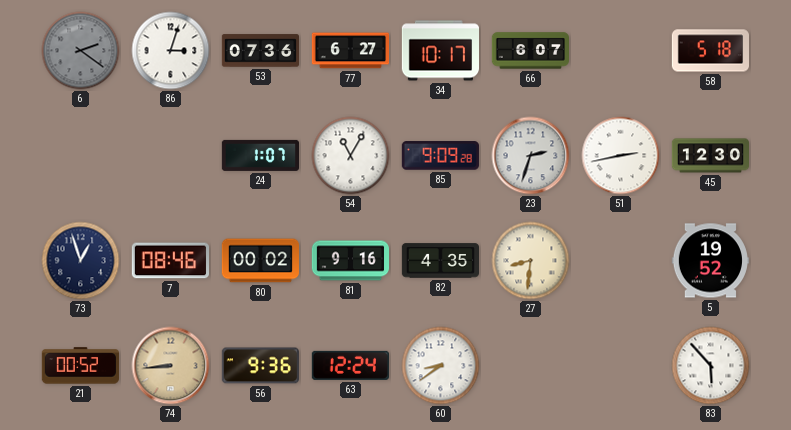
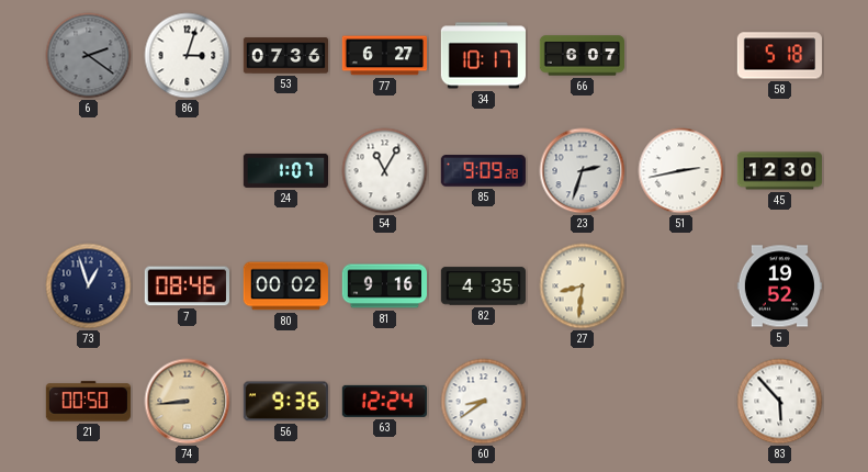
21: 00:52 -> 00:50
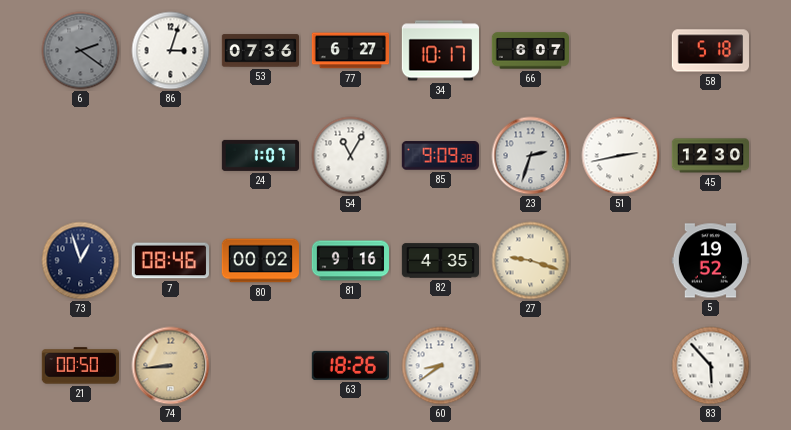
27: 8:31 -> 9:18
56: 9:36 -> none
63: 12:24 -> 18:26
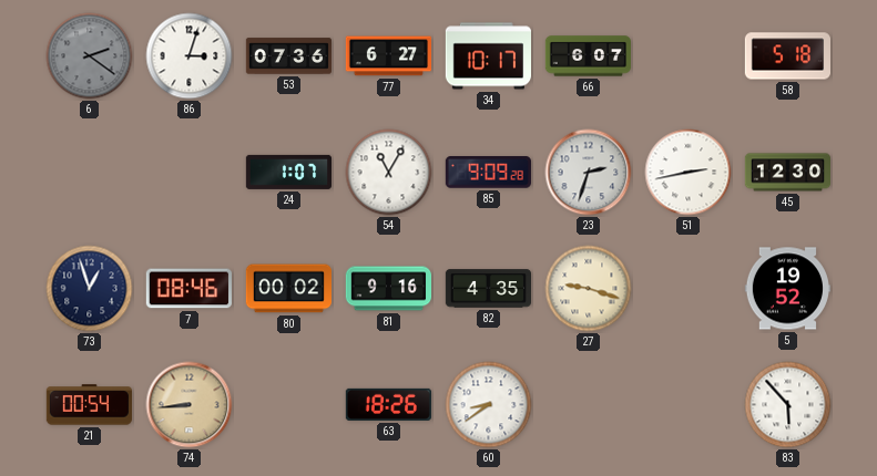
21: 00:50 -> 00:54
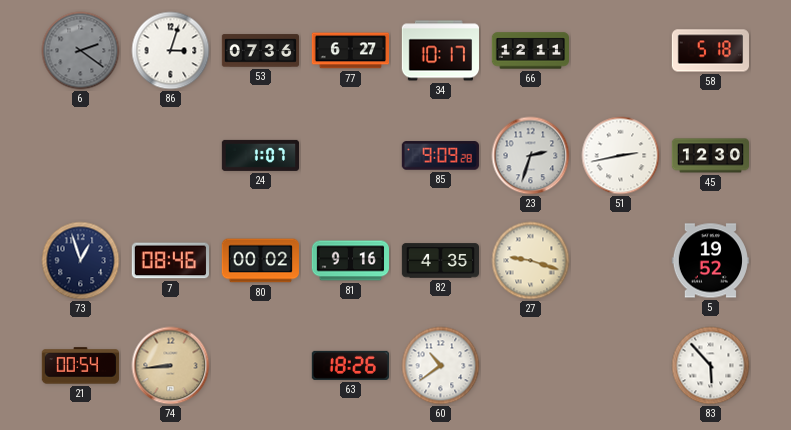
66: 6:07 -> 12:11
54: 11:05 -> none
60: 8:39 -> 10:39
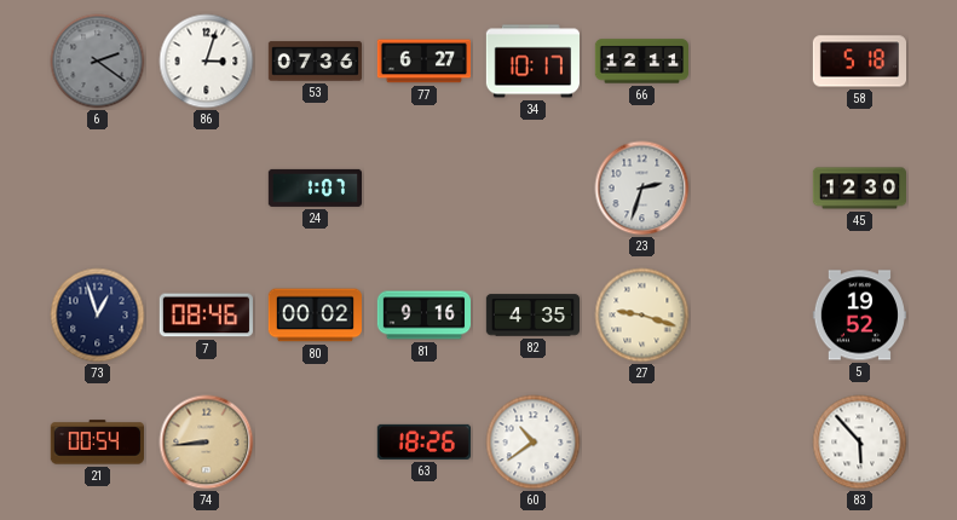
85: 9:09 -> none
51: 2:43 -> none
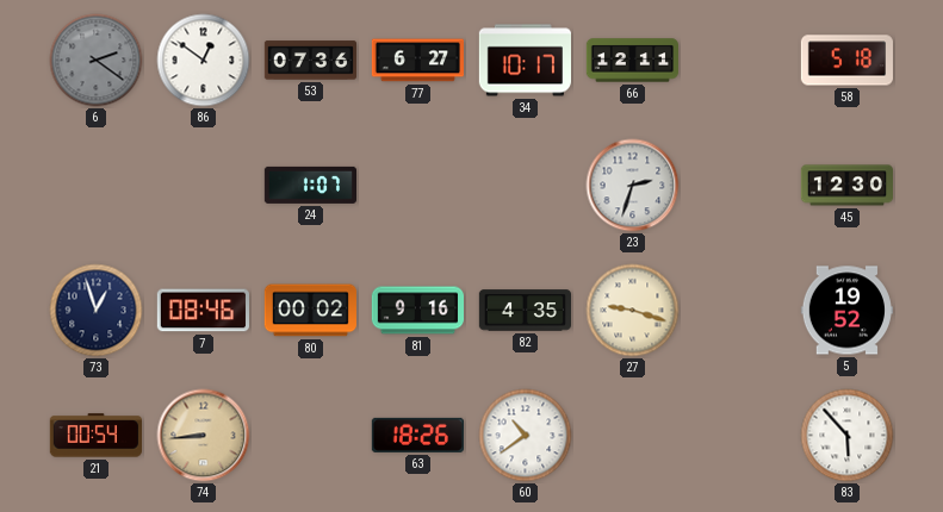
86: 3:03 -> 12:51
